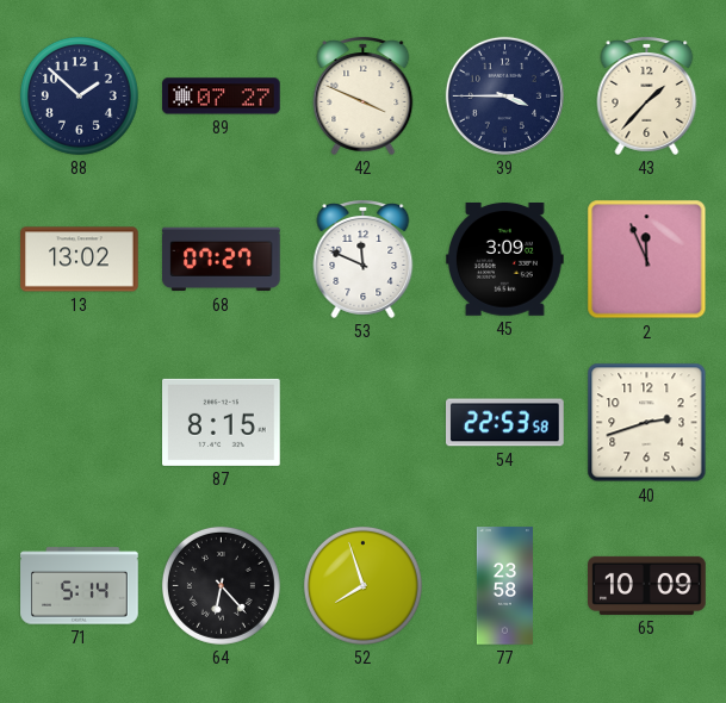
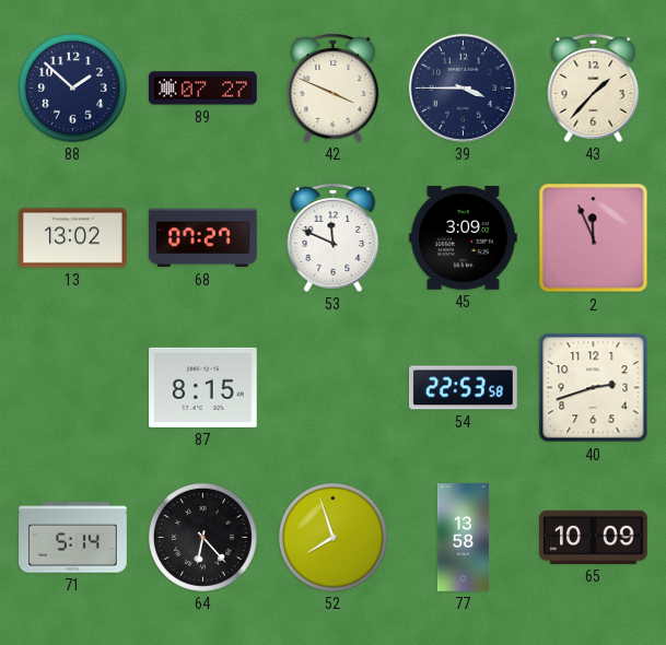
77: 23:58 -> 13:58
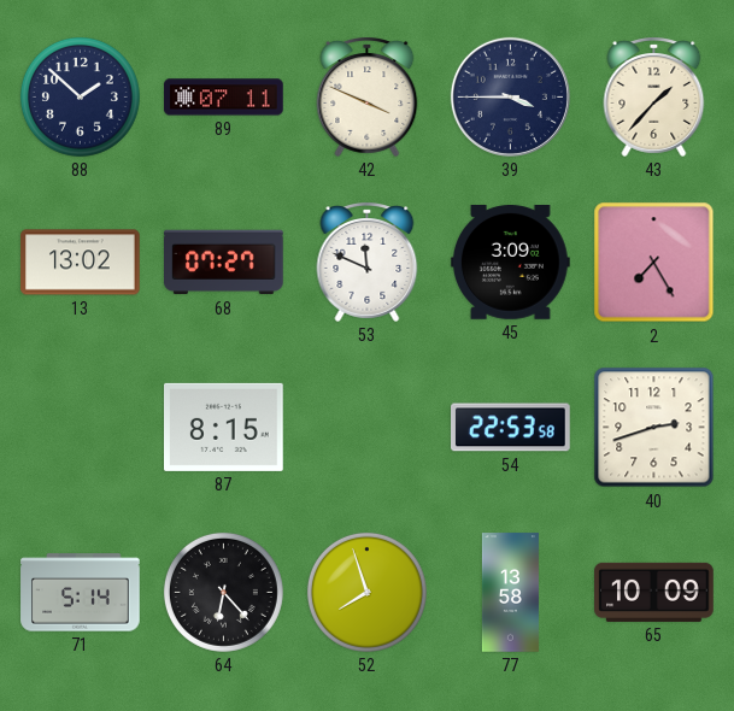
89: 07:27 -> 07:11
2: 11:56 -> 7:25
